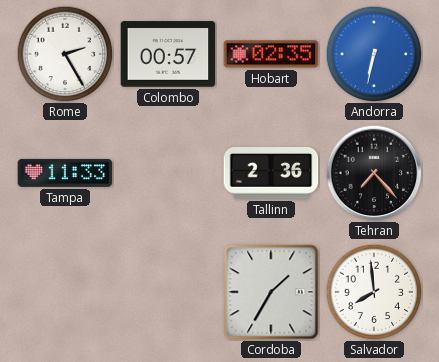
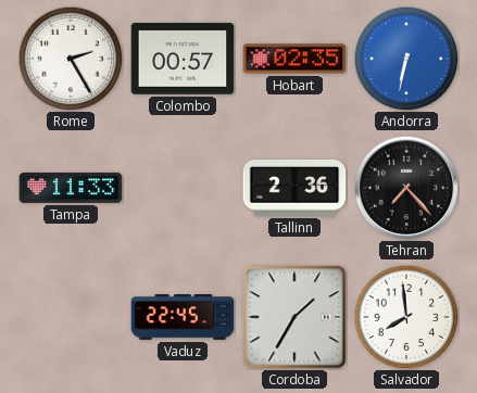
Vaduz: none -> 22:45
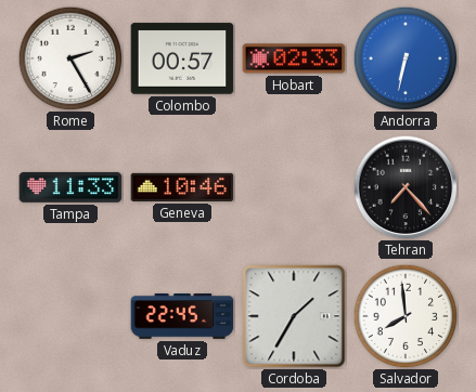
Hobart: 02:35 -> 02:33
Geneva: none -> 10:46
Tallinn: 2:36 -> none
